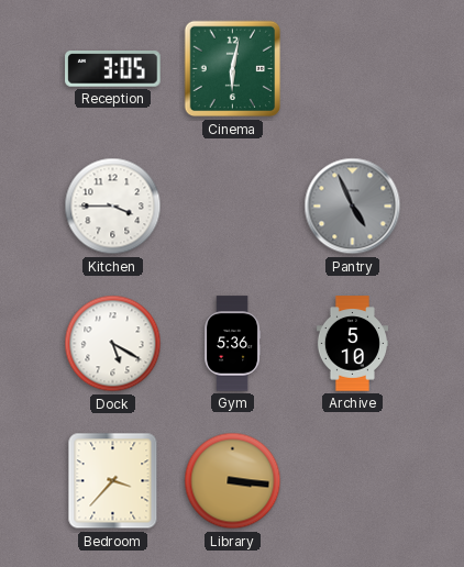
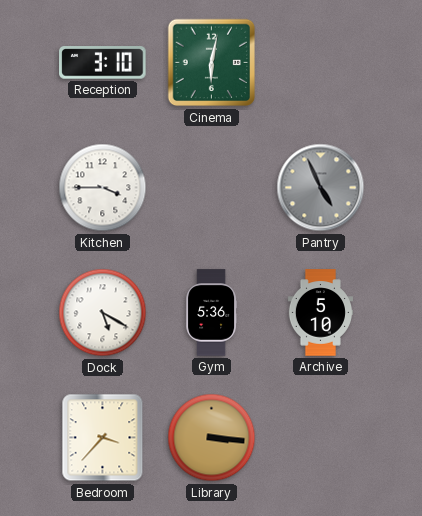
Reception: 3:05 -> 3:10
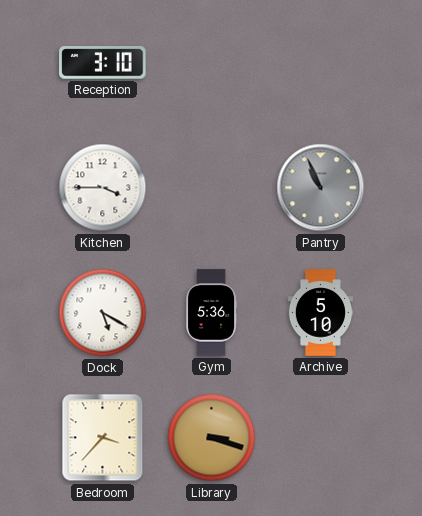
Cinema: 6:02 -> none
Pantry: 4:56 -> 10:56
Library: 3:16 -> 3:18
